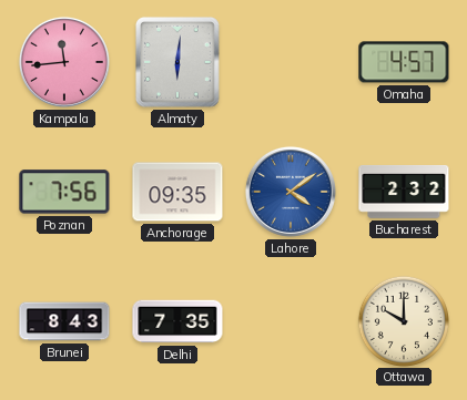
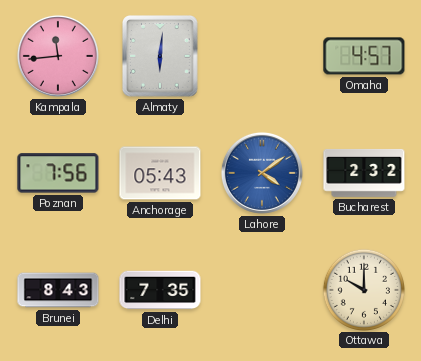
Anchorage: 09:35 -> 05:43
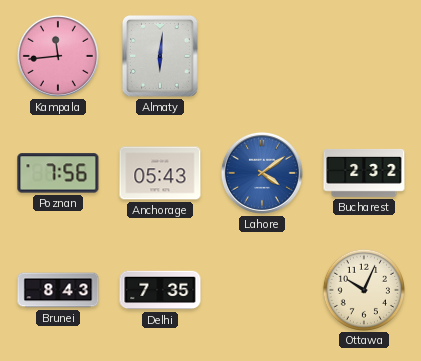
Omaha: 4:57 -> none
Ottawa: 10:00 -> 10:04
